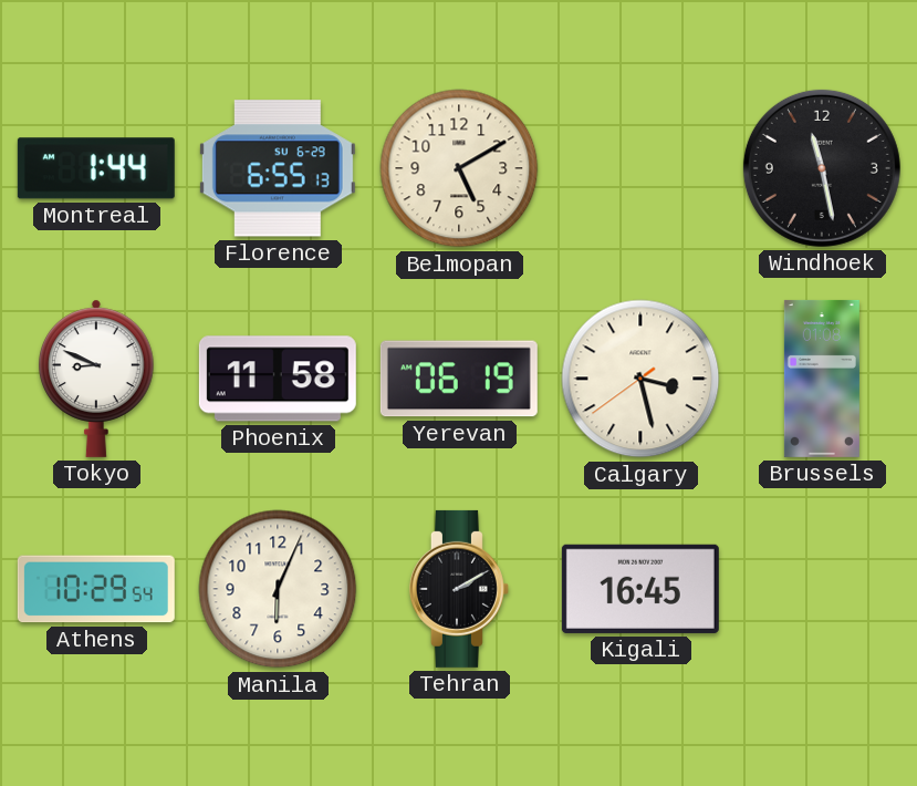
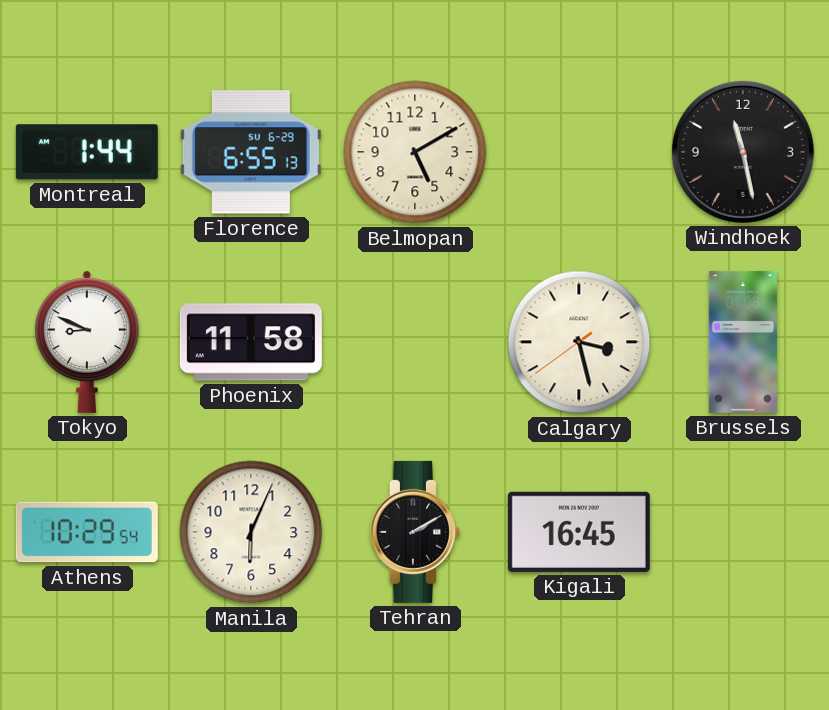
Yerevan: 06:19 -> none
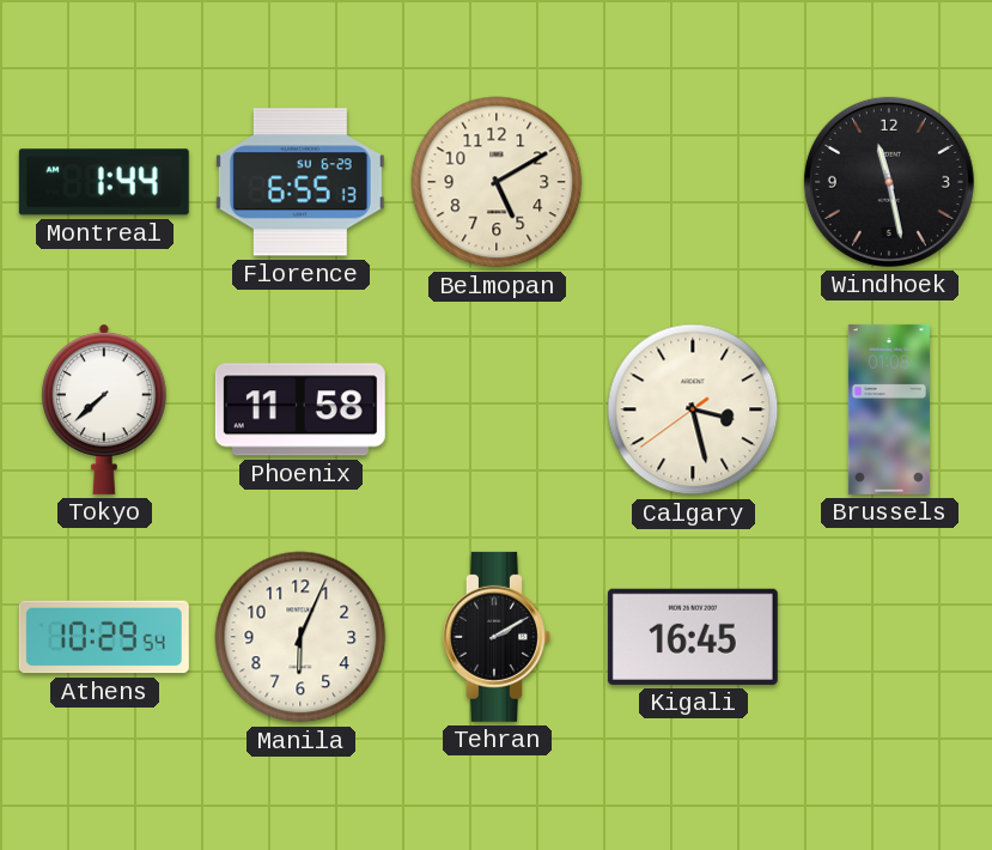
Tokyo: 8:49 -> 7:38
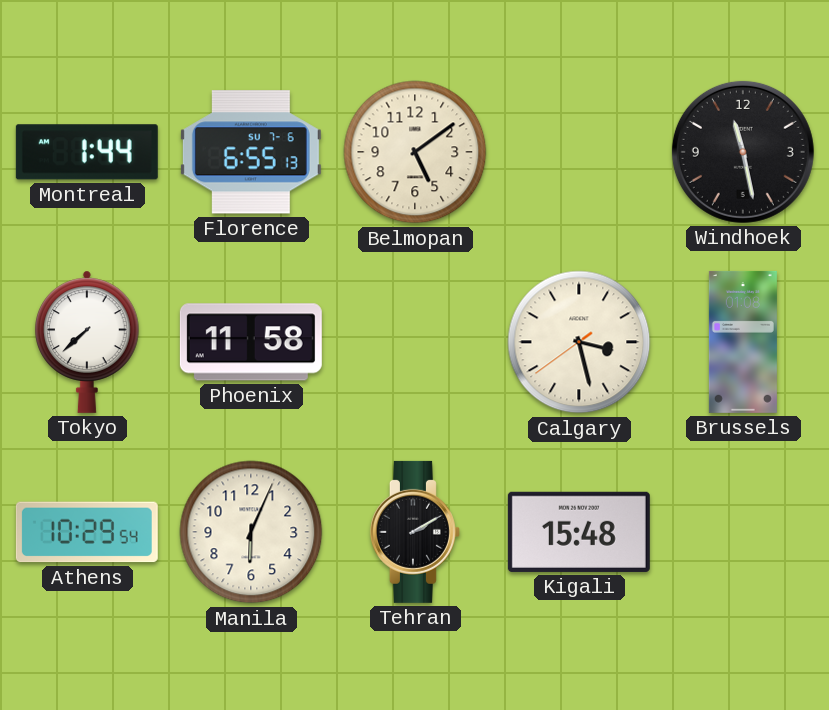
Florence date: SU 6-29 -> SU 7-6
Belmopan: 5:10 -> 5:09
Kigali: 16:45 -> 15:48
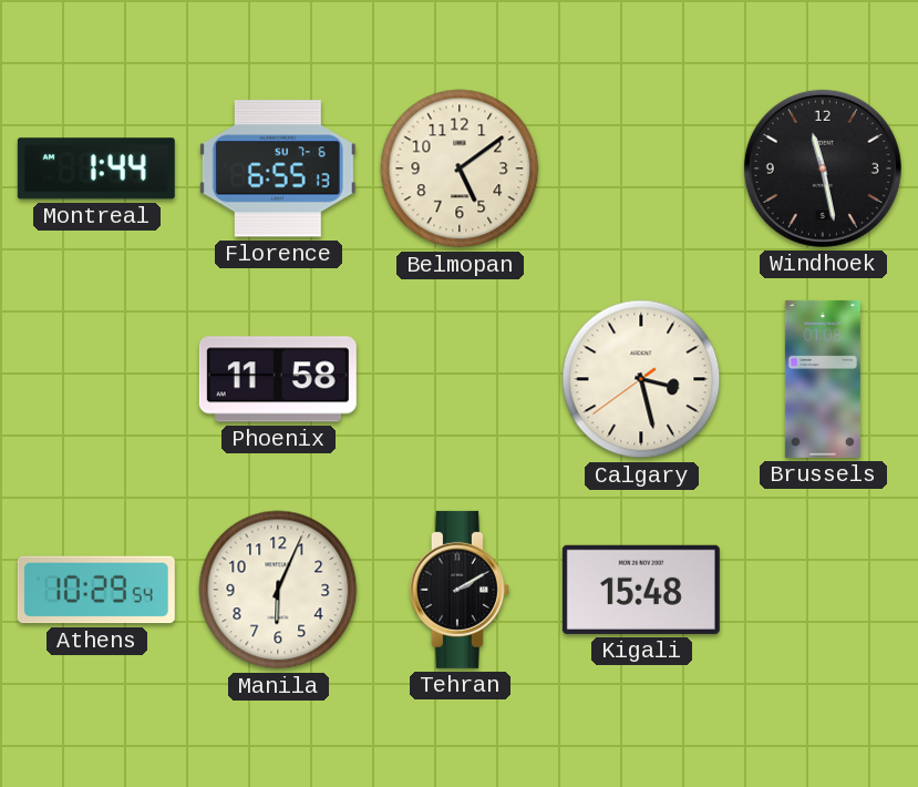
Tokyo: 7:38 -> none
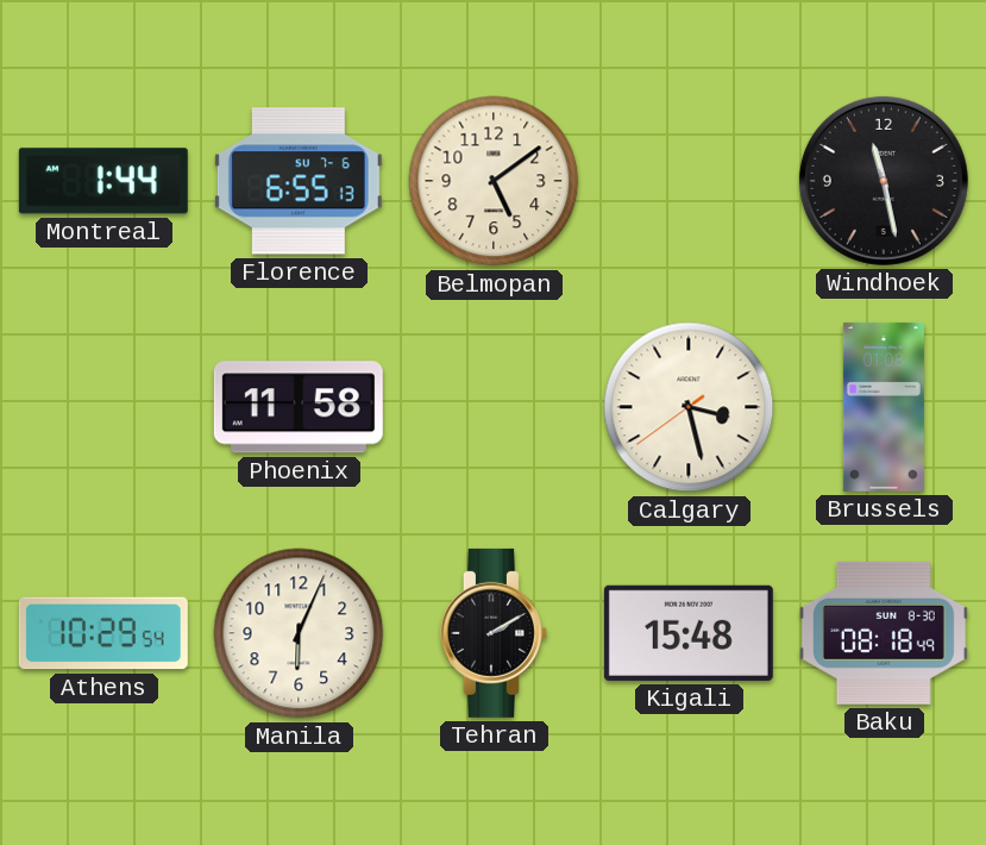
Baku: none -> 08:18
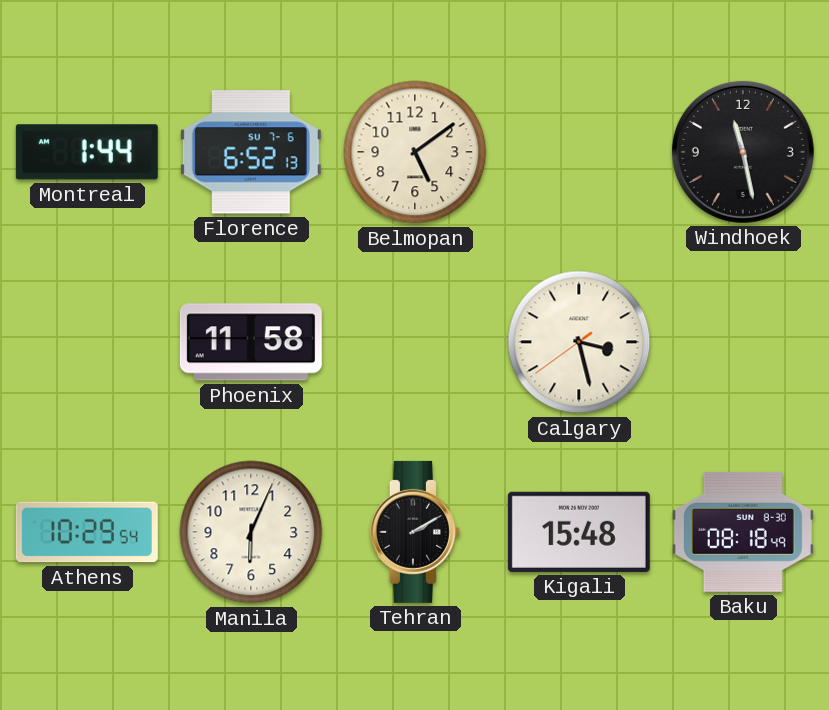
Florence: 6:55 -> 6:52
Brussels: 01:08 -> none
